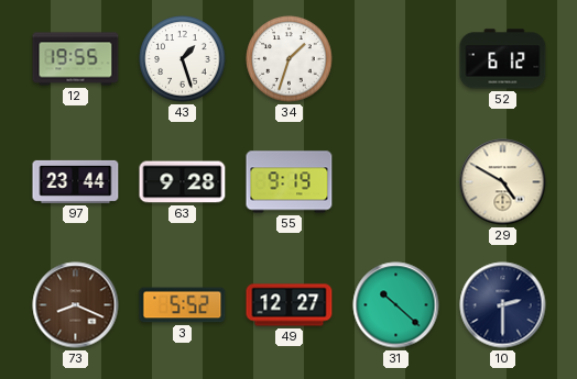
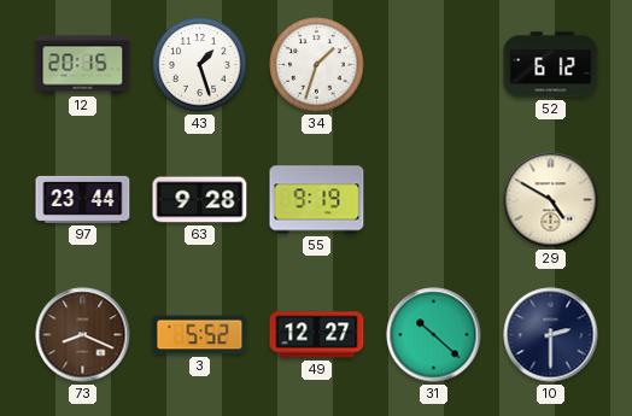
12: 19:55 -> 20:15
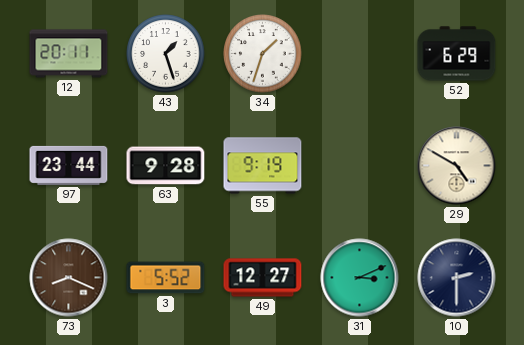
12: 20:15 -> 20:11
52: 6:12 -> 6:29
31: 10:22 -> 3:11
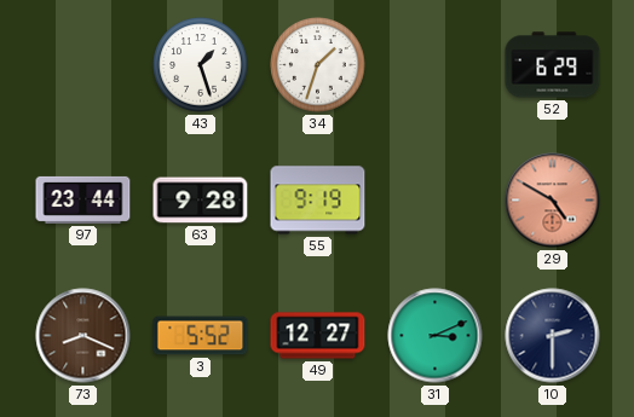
12: 20:11 -> none
29 dial: cream -> salmon
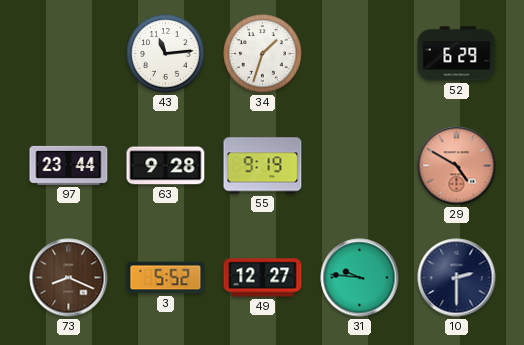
43: 1:27 -> 11:14
31: 3:11 -> 9:46
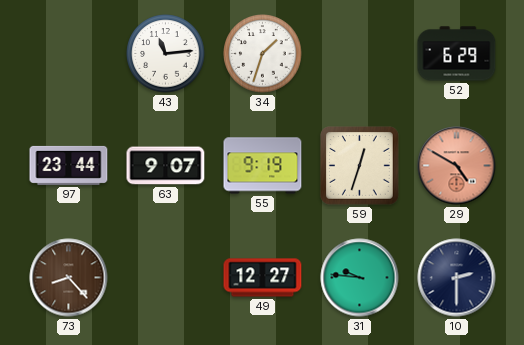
63: 9:28 -> 9:07
59: none -> 12:33
73: 8:19 -> 8:23
3: 5:52 -> none
